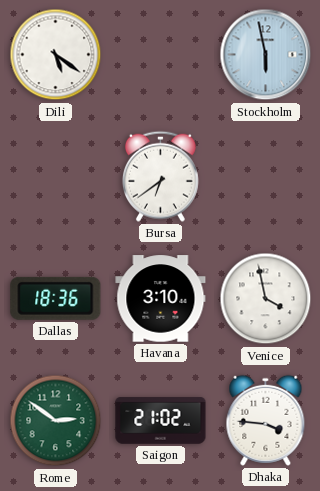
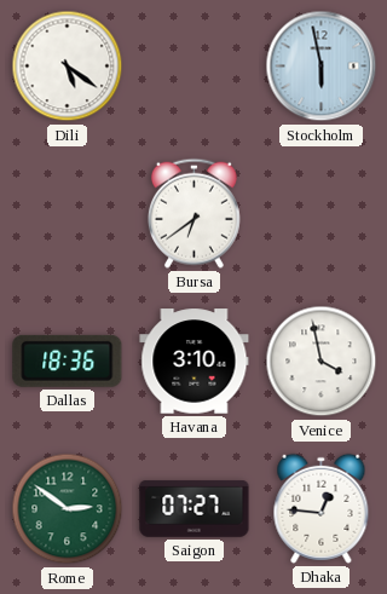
Saigon: 21:02 -> 07:27
Dhaka: 3:46 -> 12:46
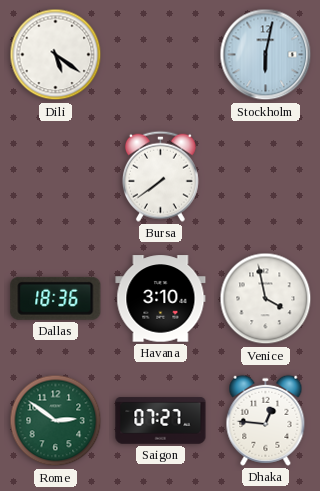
Stockholm: 5:58 -> 6:02
Bursa: 6:39 -> 7:39
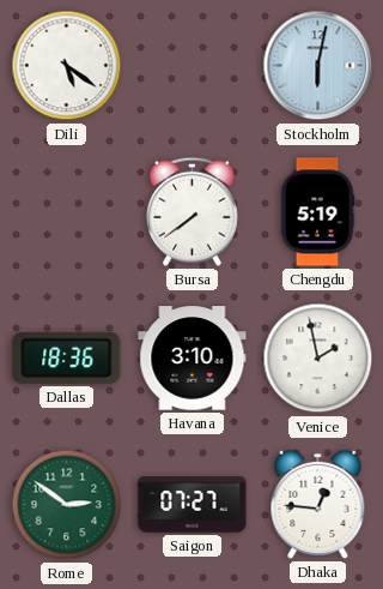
Chengdu: none -> 5:19
Venice: 3:58 -> 1:58
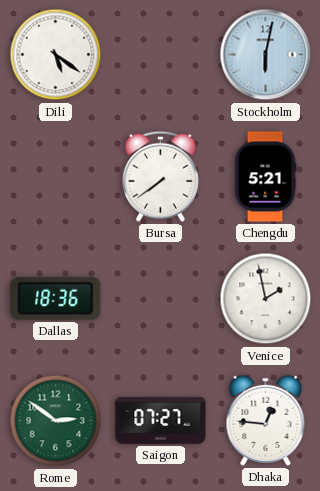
Chengdu: 5:19 -> 5:21
Havana: 3:10 -> none
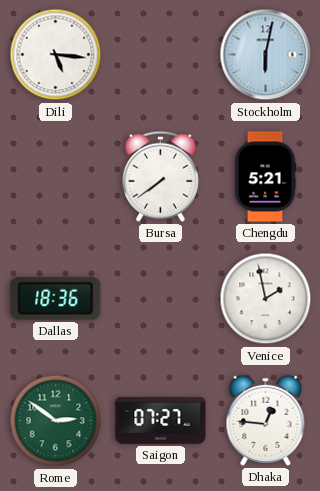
Dili: 5:21 -> 5:16
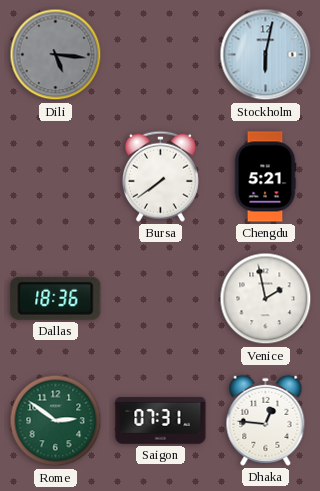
Dili dial: white -> grey
Saigon: 07:27 -> 07:31
